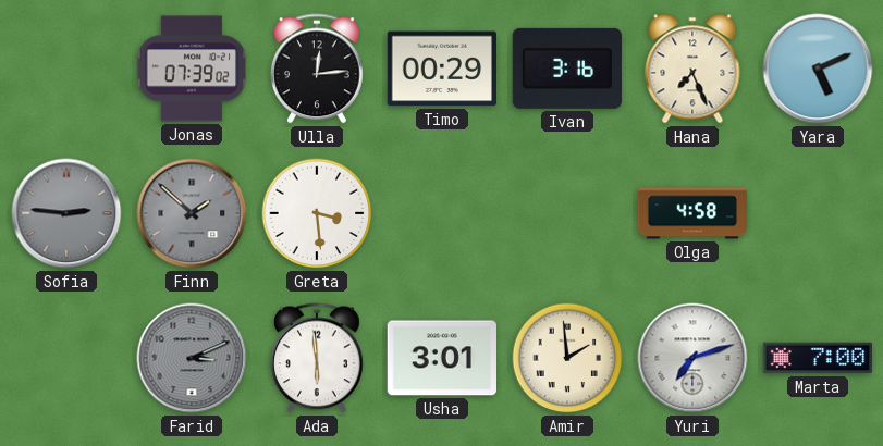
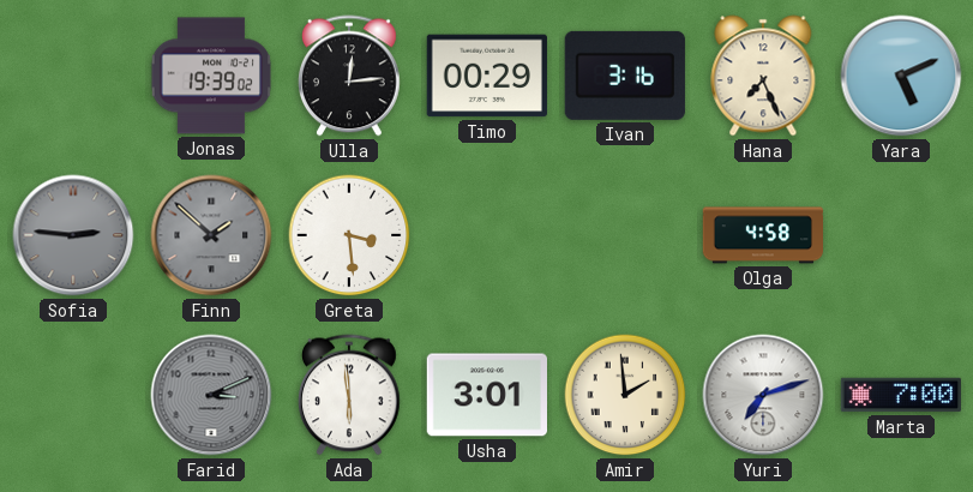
Jonas: 07:39 -> 19:39
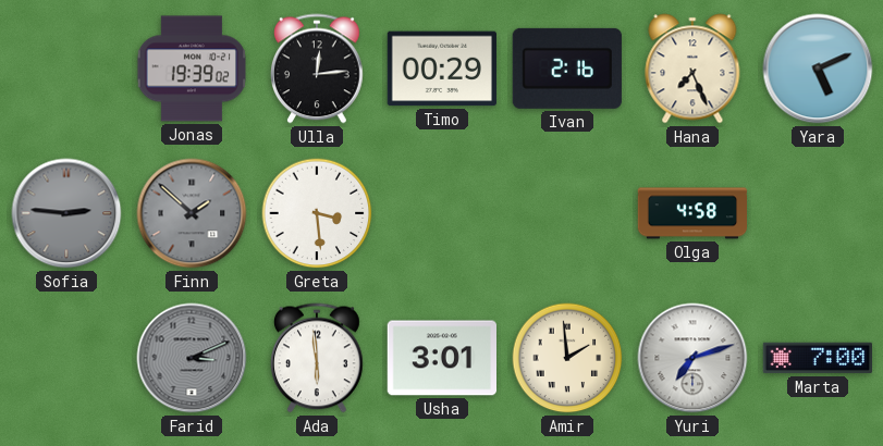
Ivan: 3:16 -> 2:16
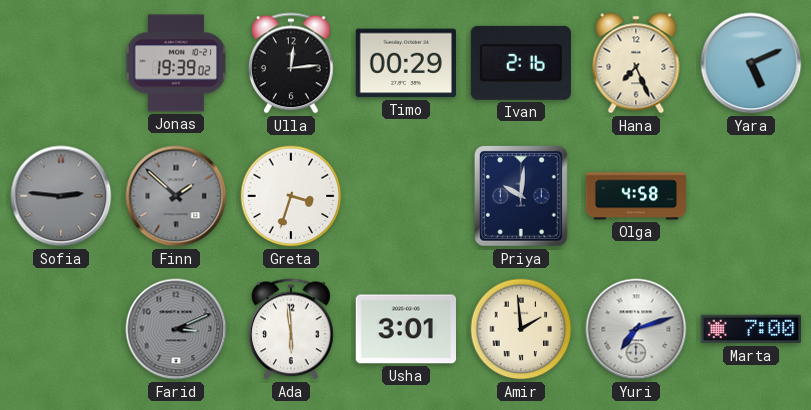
Greta: 3:29 -> 3:33
Priya: none -> 10:01
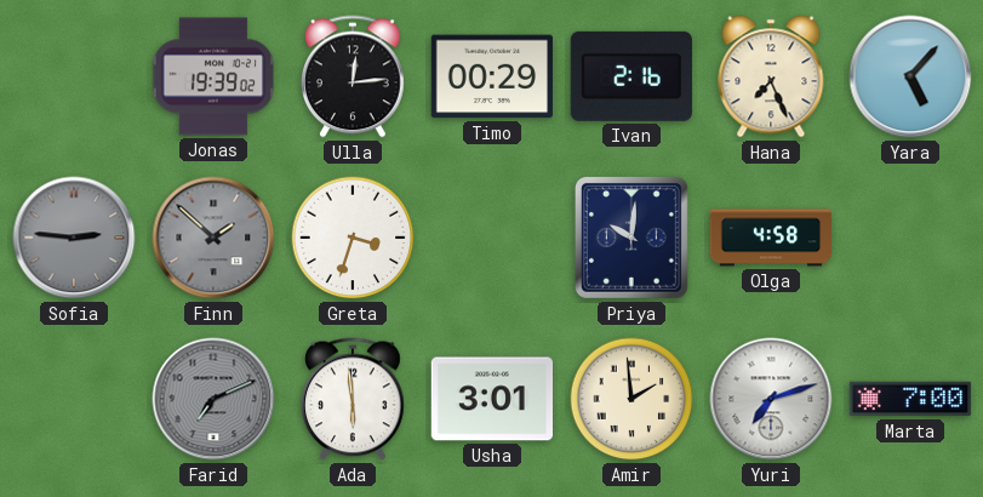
Yara: 5:11 -> 5:07
Farid: 3:11 -> 7:11
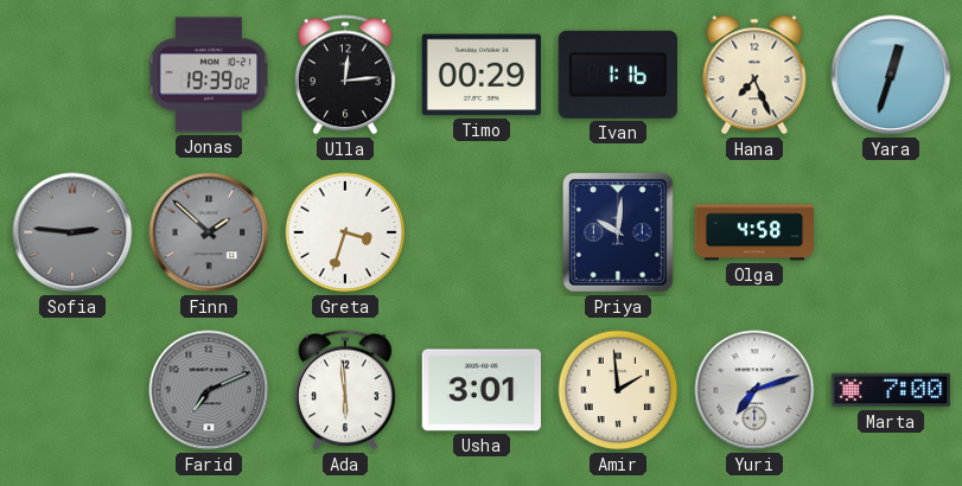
Ivan: 2:16 -> 1:16
Yara: 5:07 -> 12:33
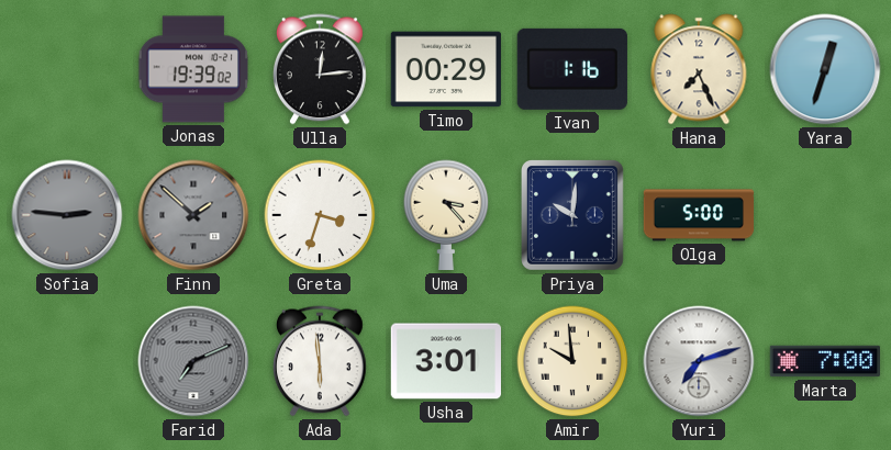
Uma: none -> 3:23
Olga: 4:58 -> 5:00
Amir: 1:59 -> 9:59
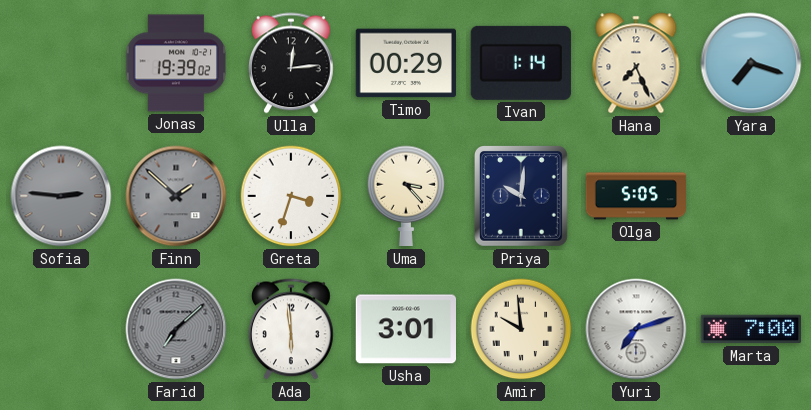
Ivan: 1:16 -> 1:14
Yara: 12:33 -> 7:18
Olga: 5:00 -> 5:05
Farid: 7:11 -> 7:08
